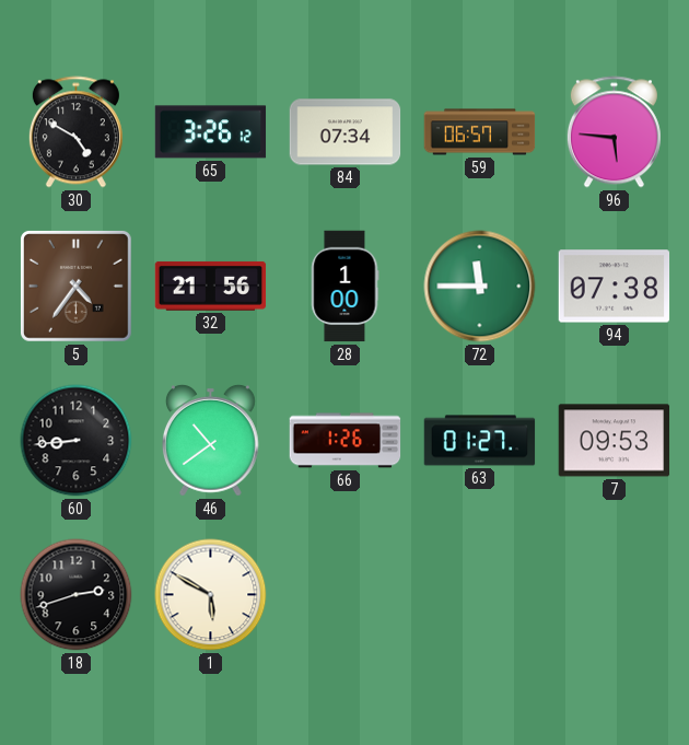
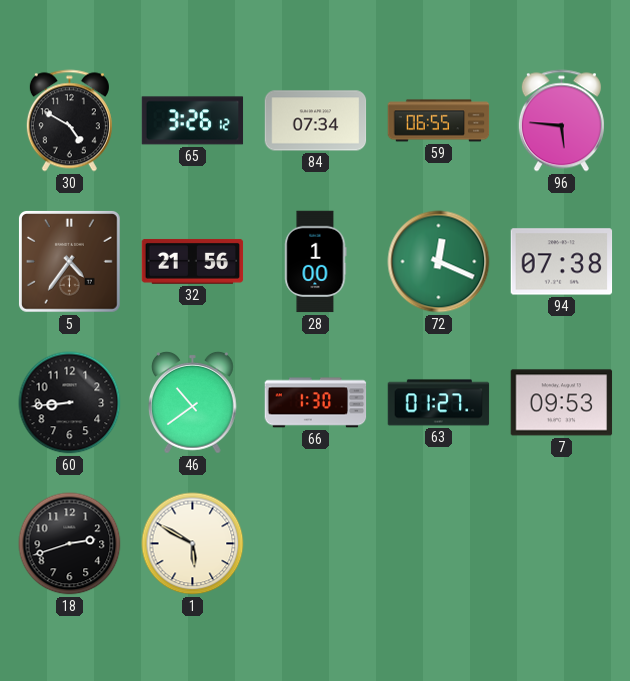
59: 06:57 -> 06:55
72: 11:45 -> 12:19
66: 1:26 -> 1:30
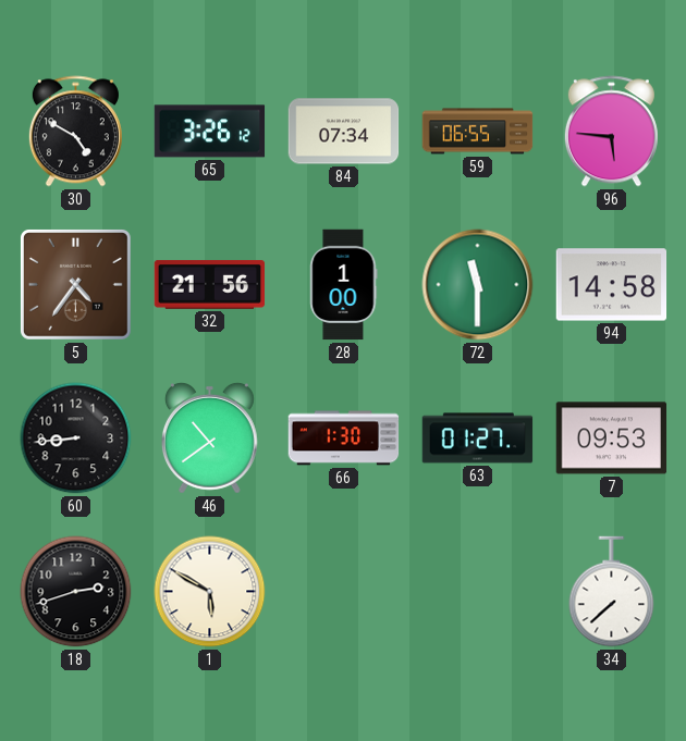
72: 12:19 -> 11:30
94: 07:38 -> 14:58
34: none -> 7:38
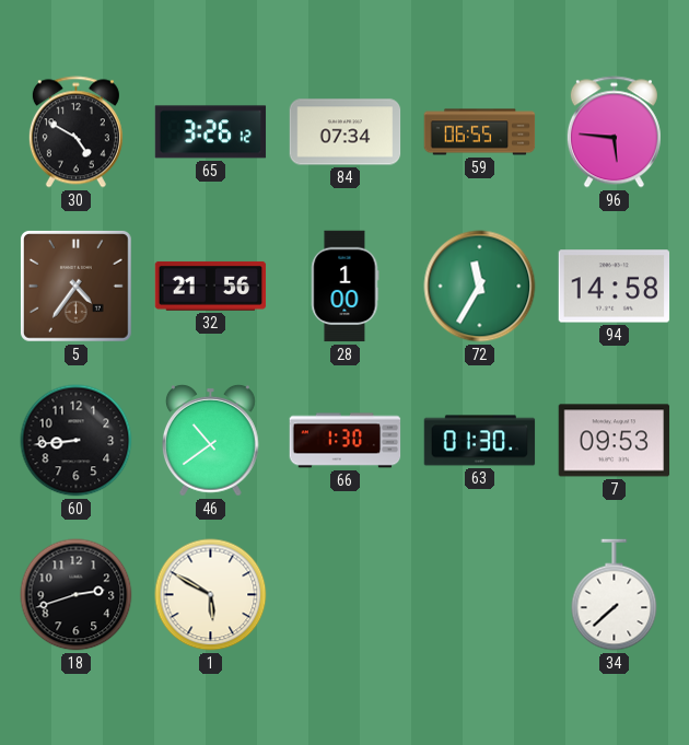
72: 11:30 -> 11:35
63: 01:27 -> 01:30
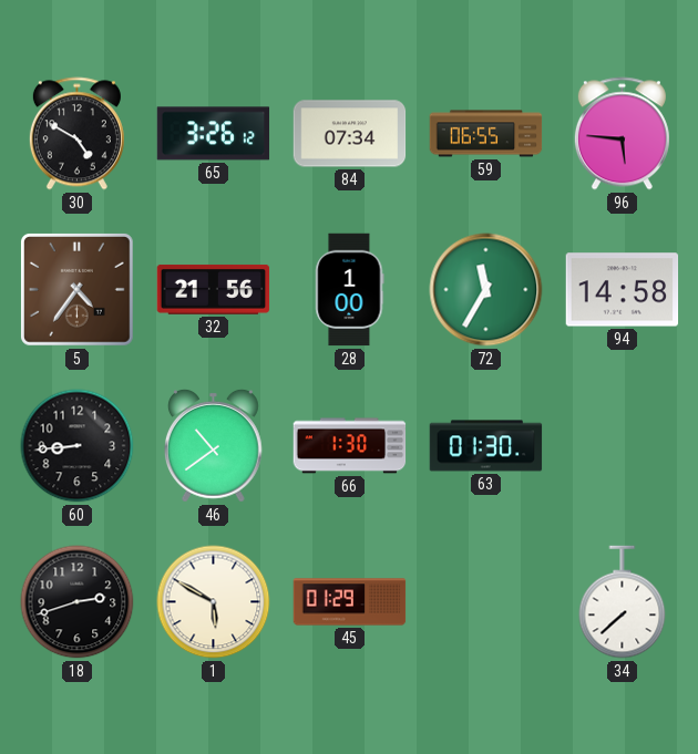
7: 09:53 -> none
45: none -> 01:29
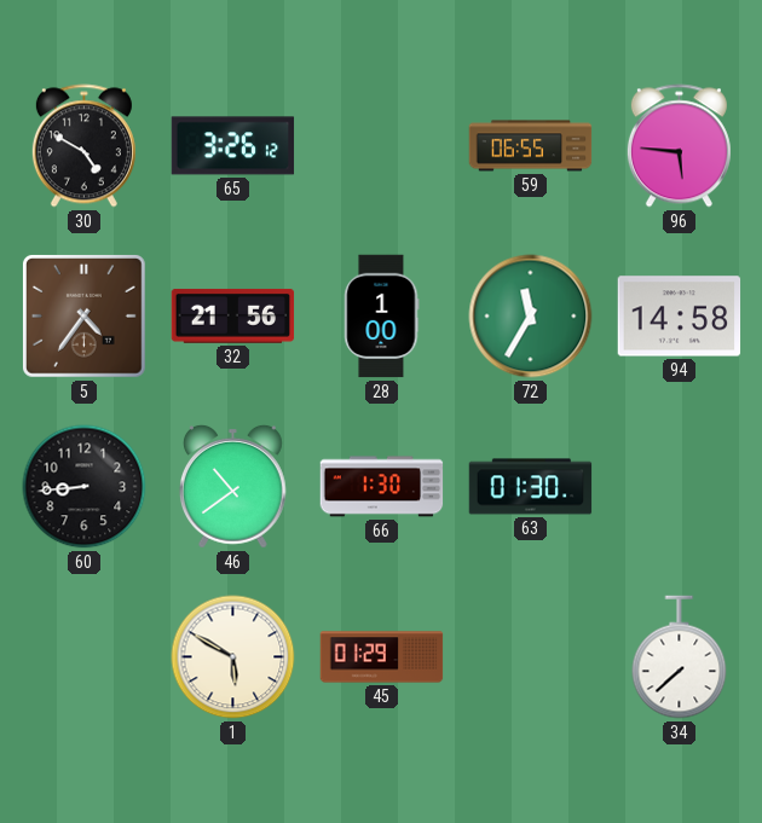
84: 07:34 -> none
18: 2:42 -> none
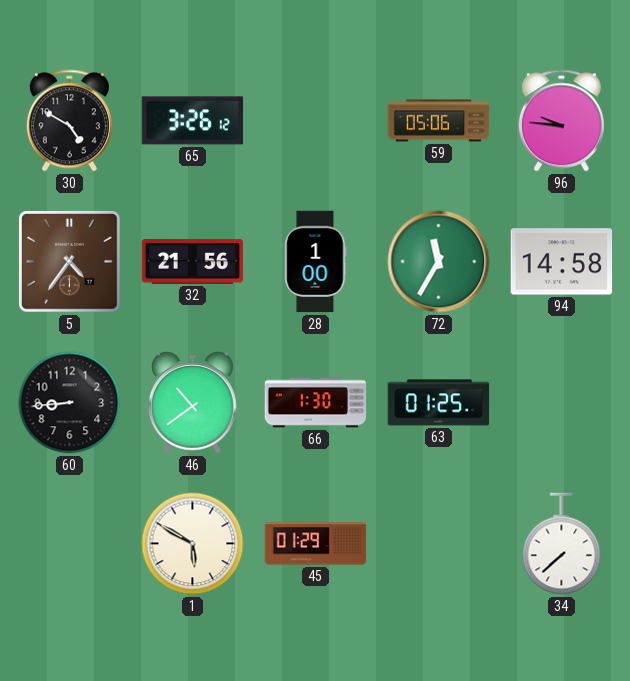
59: 06:55 -> 05:06
96: 5:46 -> 9:46
63: 01:30 -> 01:25
